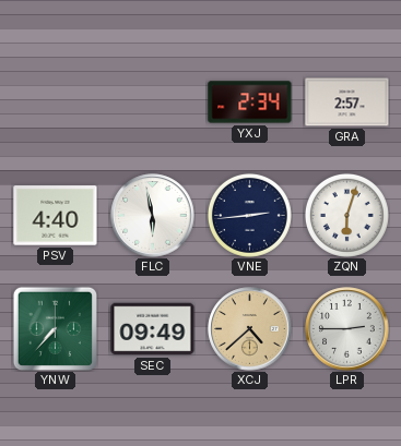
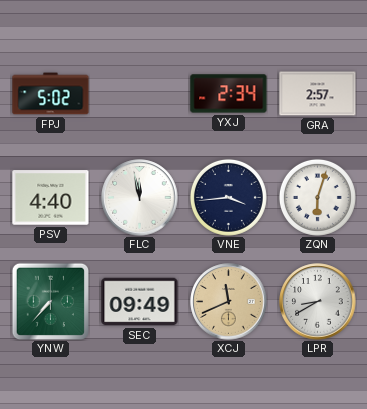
FPJ: none -> 5:02
FLC: 5:58 -> 11:58
VNE: 2:44 -> 3:44
XCJ: 4:38 -> 11:41
LPR: 2:45 -> 8:40
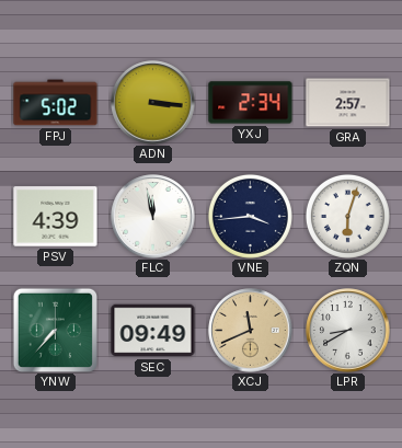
ADN: none -> 3:16
PSV: 4:40 -> 4:39
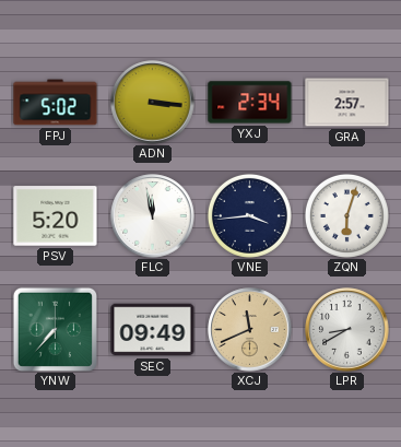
PSV: 4:39 -> 5:20
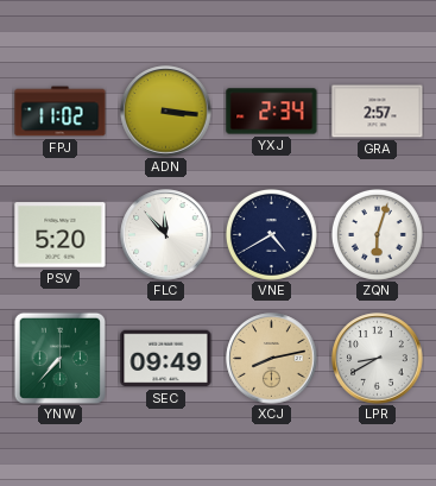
FPJ: 5:02 -> 11:02
FLC: 11:58 -> 11:53
VNE: 3:44 -> 4:40
XCJ: 11:41 -> 8:13
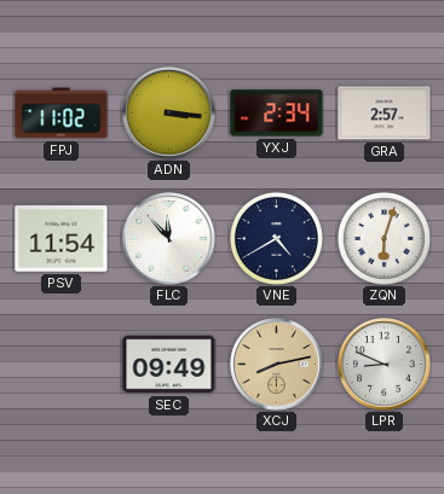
PSV: 5:20 -> 11:54
YNW: 7:37 -> none
LPR: 8:40 -> 8:49
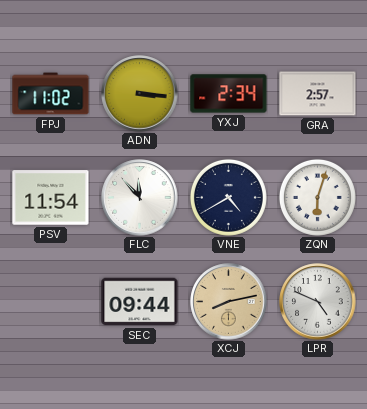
SEC: 09:49 -> 09:44
LPR: 8:49 -> 4:49
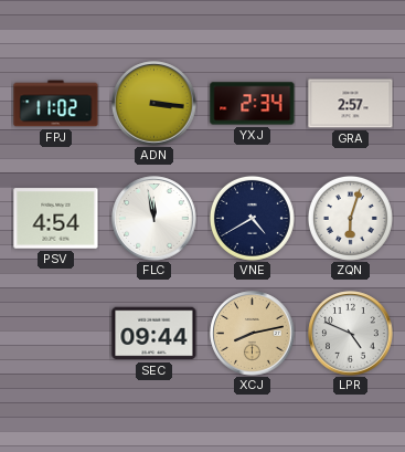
PSV: 11:54 -> 4:54
FLC: 11:53 -> 11:58
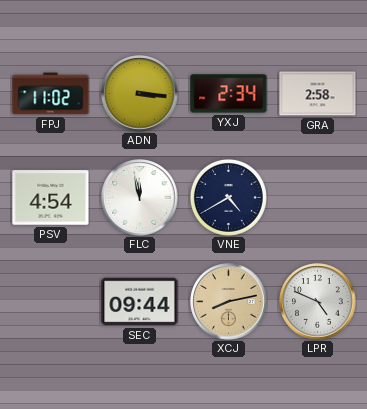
GRA: 2:57 -> 2:58
ZQN: 6:03 -> none
